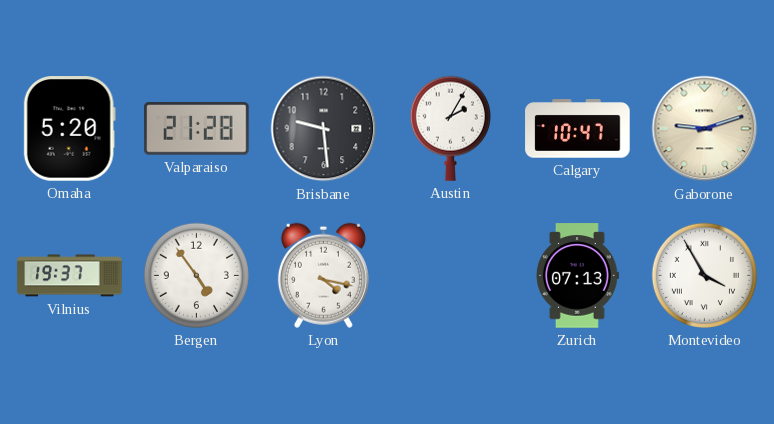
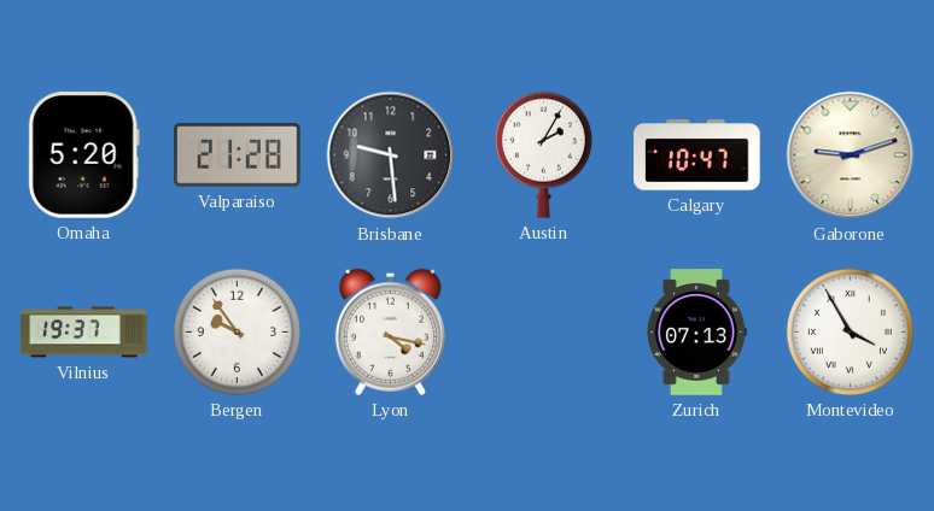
Bergen: 4:54 -> 9:54
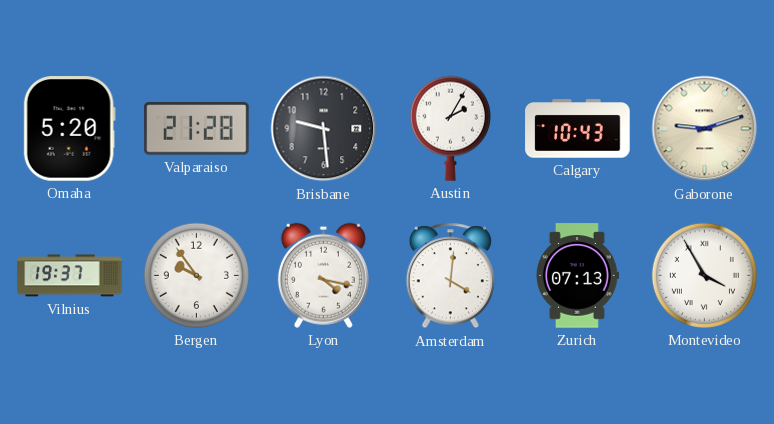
Calgary: 10:47 -> 10:43
Amsterdam: none -> 4:01
